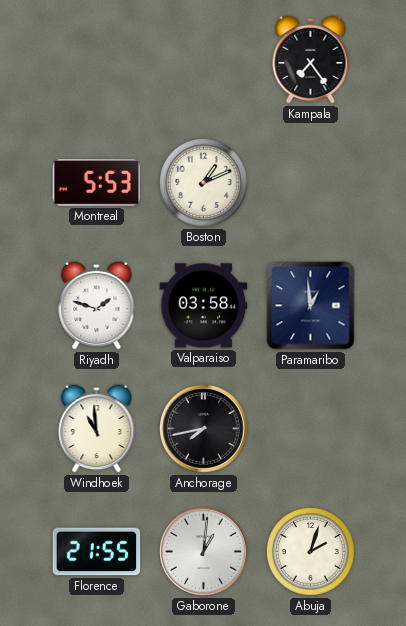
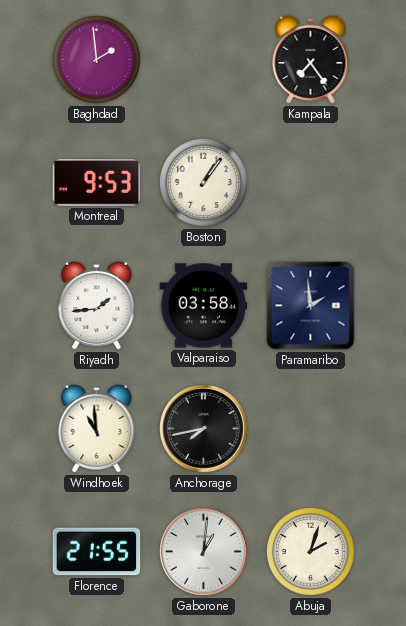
Baghdad: none -> 1:59
Montreal: 5:53 -> 9:53
Boston: 1:11 -> 1:06
Riyadh: 1:48 -> 1:44
Paramaribo: 12:59 -> 1:59
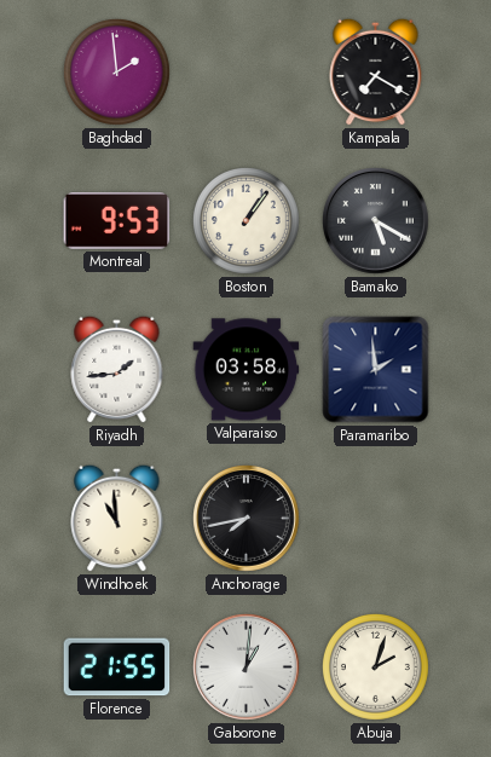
Kampala: 7:24 -> 7:20
Bamako: none -> 5:20
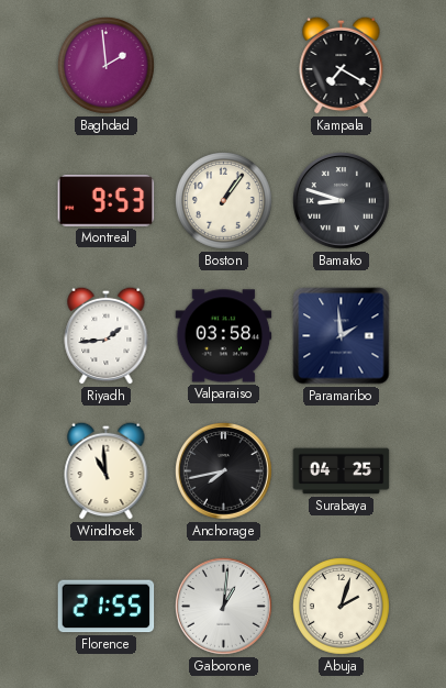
Bamako: 5:20 -> 8:48
Surabaya: none -> 04:25
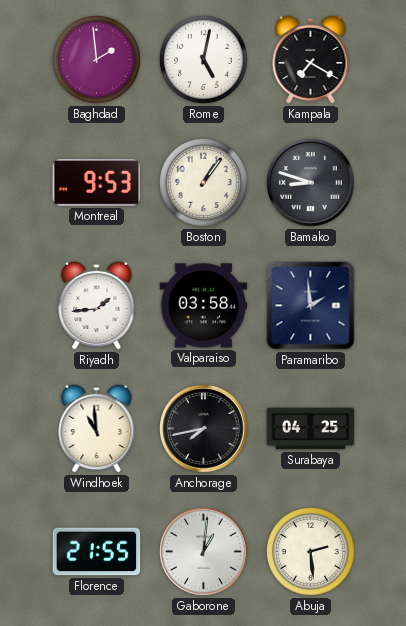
Rome: none -> 5:02
Abuja: 2:03 -> 2:29
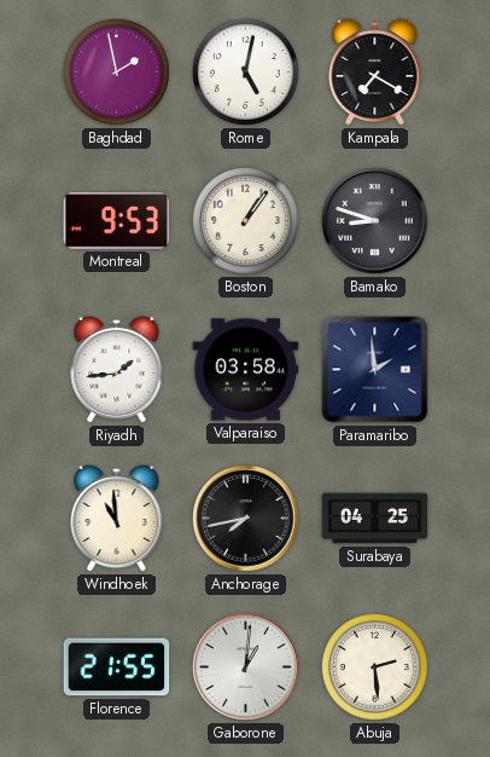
Baghdad: 1:59 -> 1:58
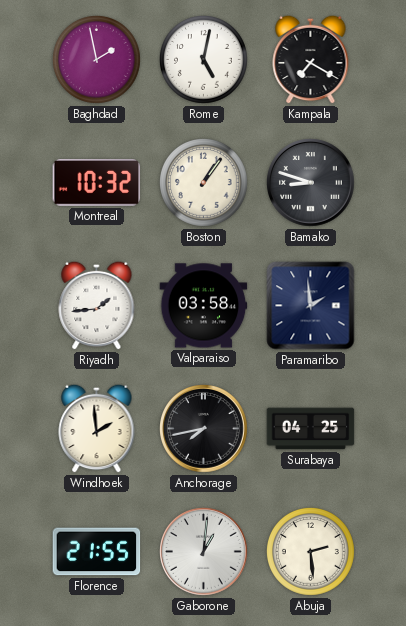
Montreal: 9:53 -> 10:32
Windhoek: 10:59 -> 1:59
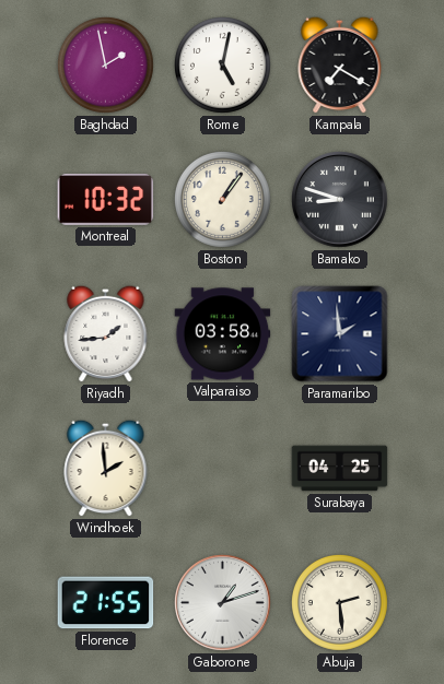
Anchorage: 7:43 -> none
Gaborone: 1:01 -> 1:12
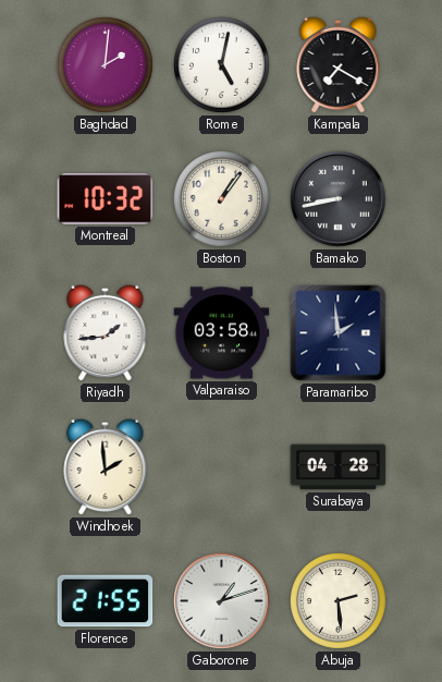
Baghdad: 1:58 -> 2:01
Bamako: 8:48 -> 8:43
Surabaya: 04:25 -> 04:28
